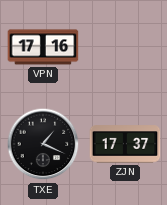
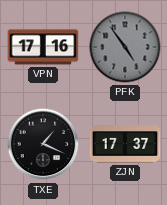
PFK: none -> 4:54
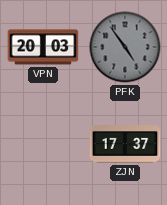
VPN: 17:16 -> 20:03
TXE: 1:19 -> none
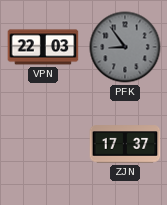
VPN: 20:03 -> 22:03
PFK: 4:54 -> 8:54
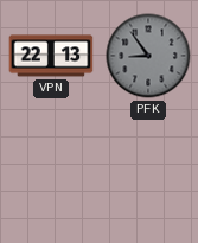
VPN: 22:03 -> 22:13
ZJN: 17:37 -> none
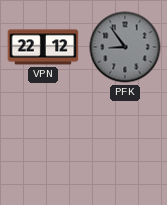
VPN: 22:13 -> 22:12
